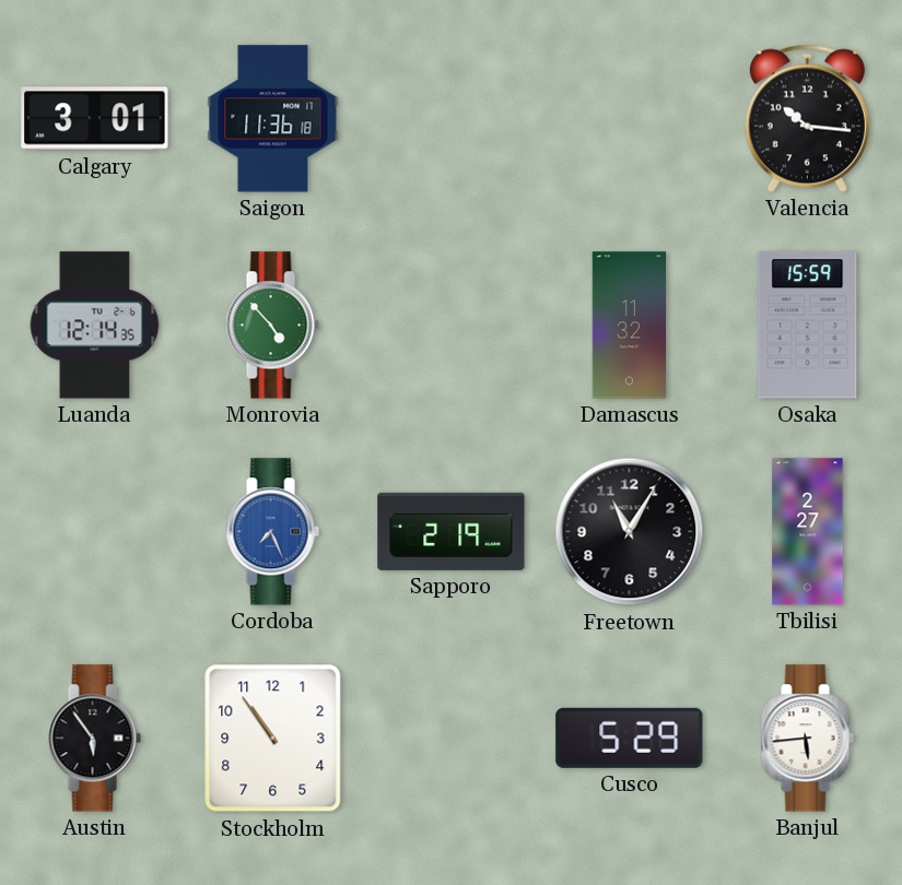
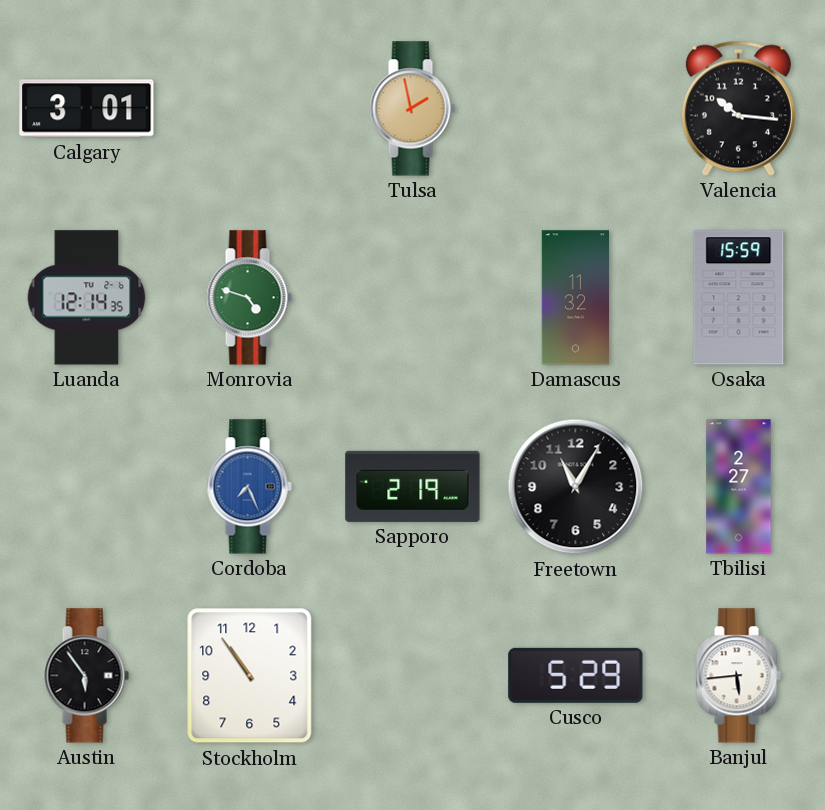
Saigon: 11:36 -> none
Tulsa: none -> 1:58
Monrovia: 4:53 -> 4:48
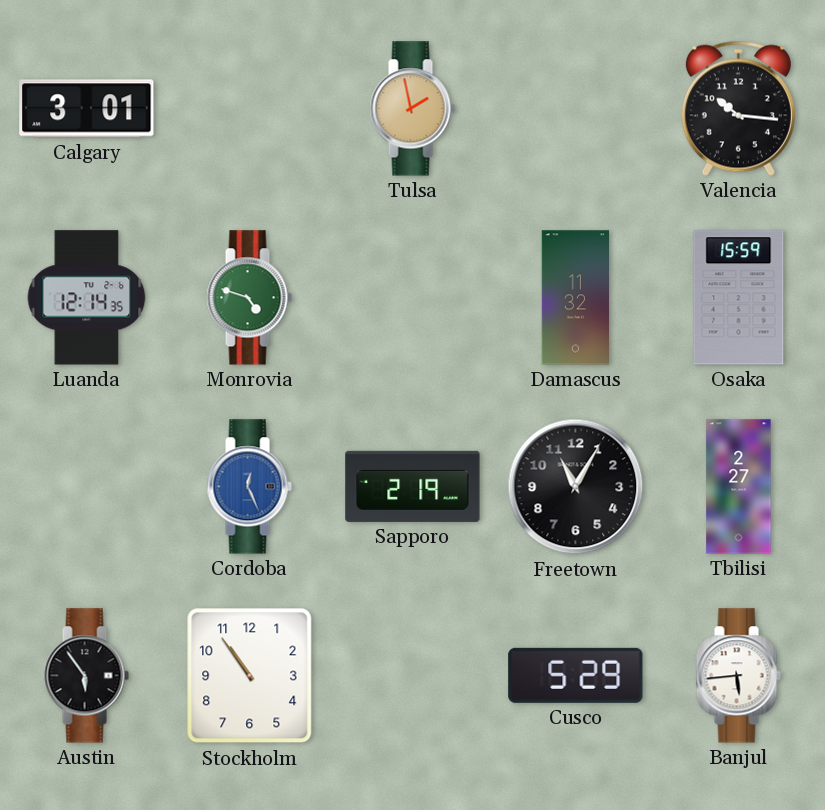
Cordoba: 7:26 -> 12:26
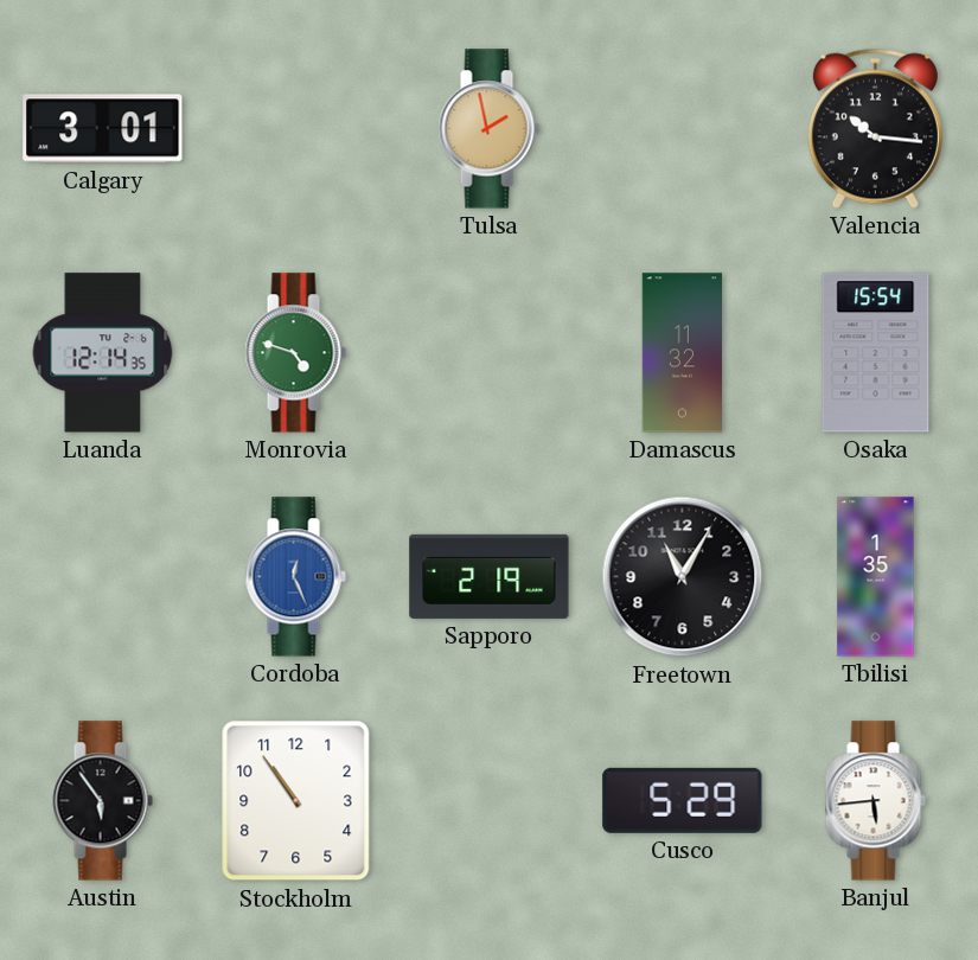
Osaka: 15:59 -> 15:54
Tbilisi: 2:27 -> 1:35
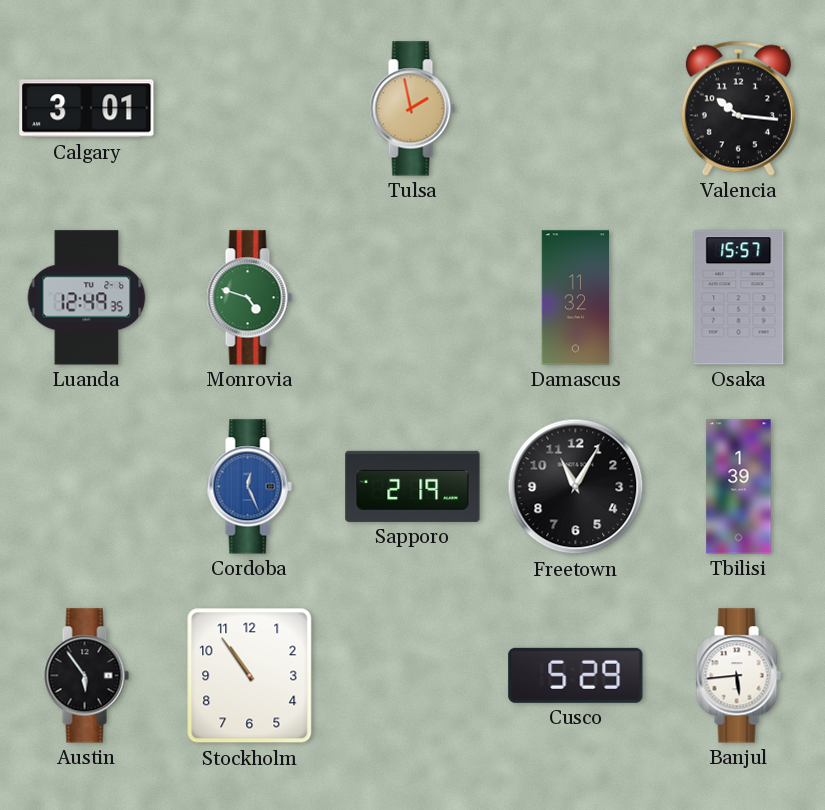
Luanda: 12:14 -> 12:49
Osaka: 15:54 -> 15:57
Tbilisi: 1:35 -> 1:39
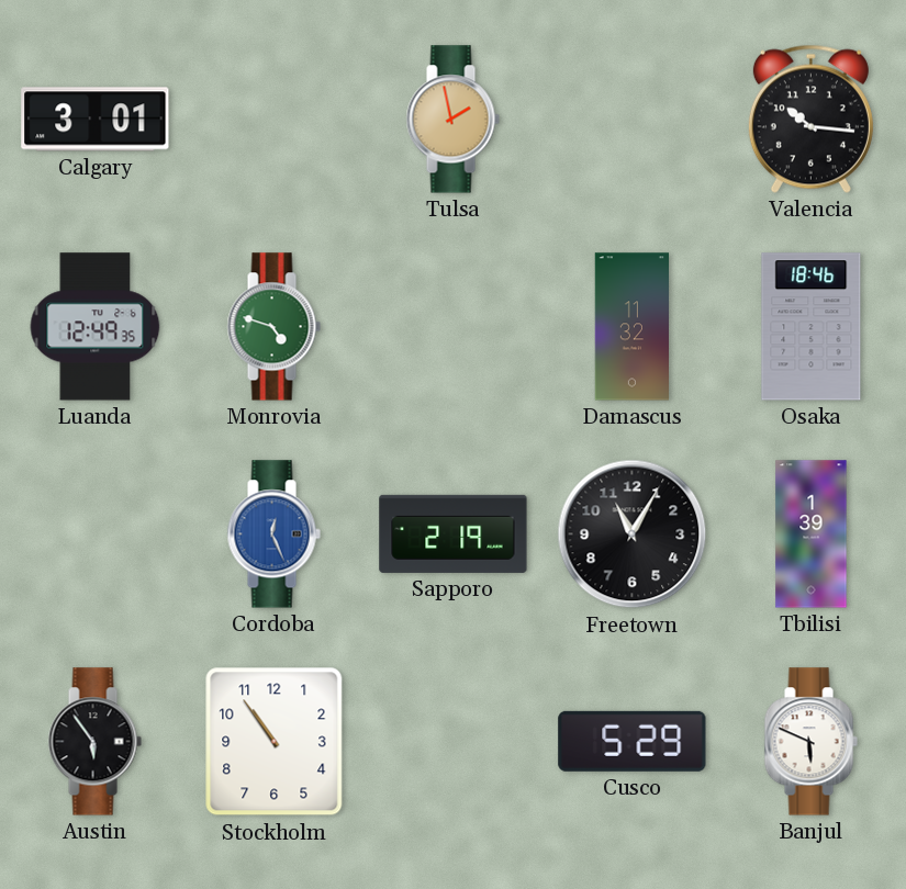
Osaka: 15:57 -> 18:46
Banjul: 5:44 -> 5:49
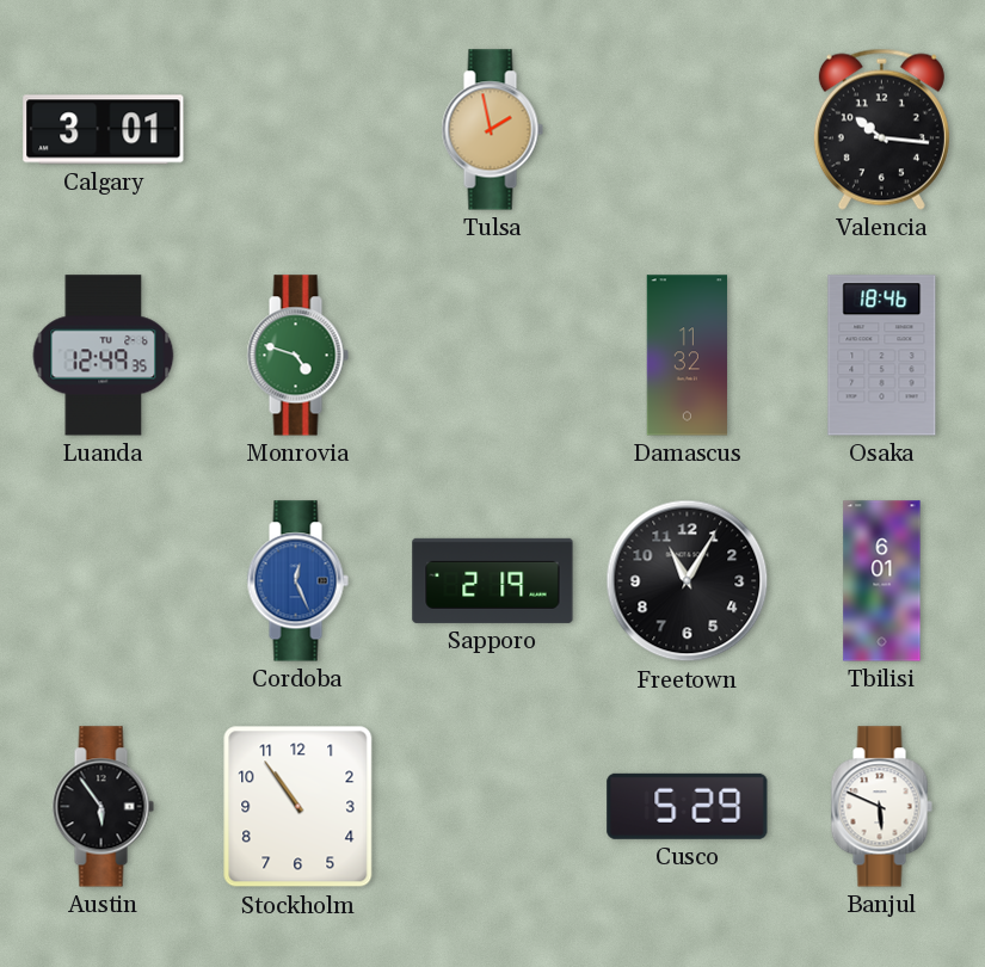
Tbilisi: 1:39 -> 6:01
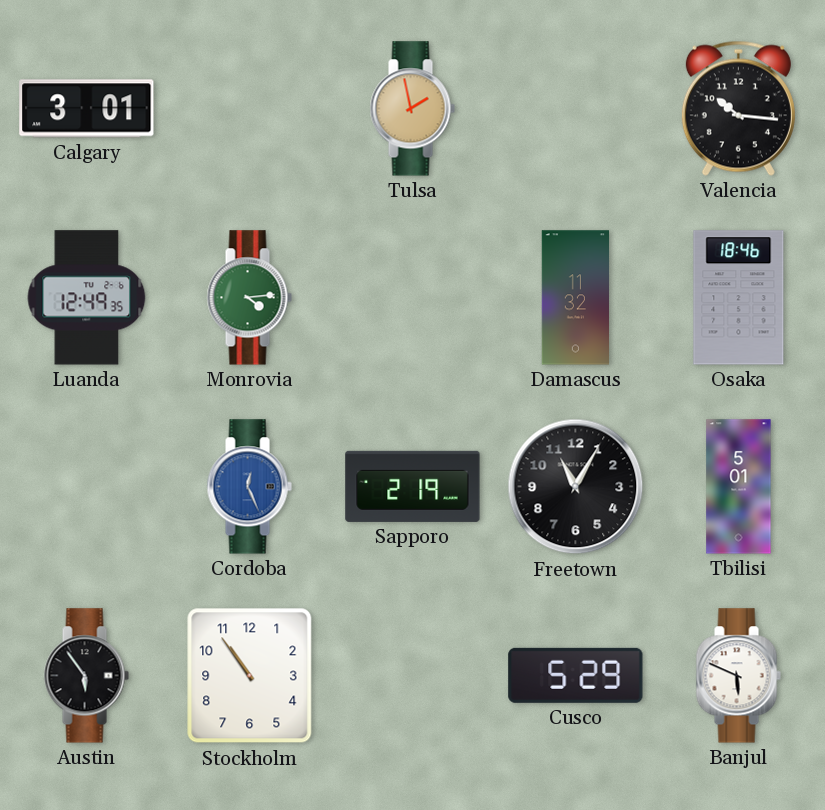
Monrovia: 4:48 -> 4:14
Tbilisi: 6:01 -> 5:01
